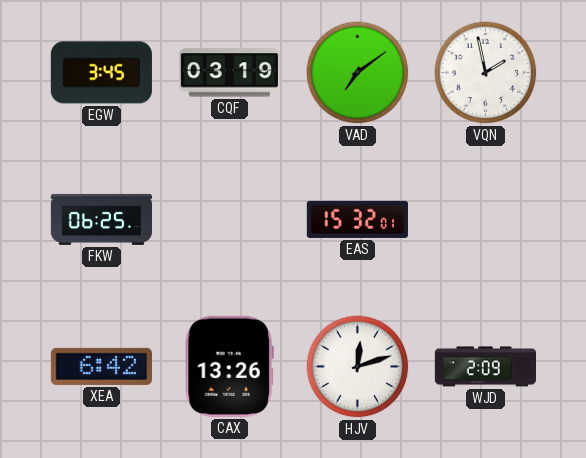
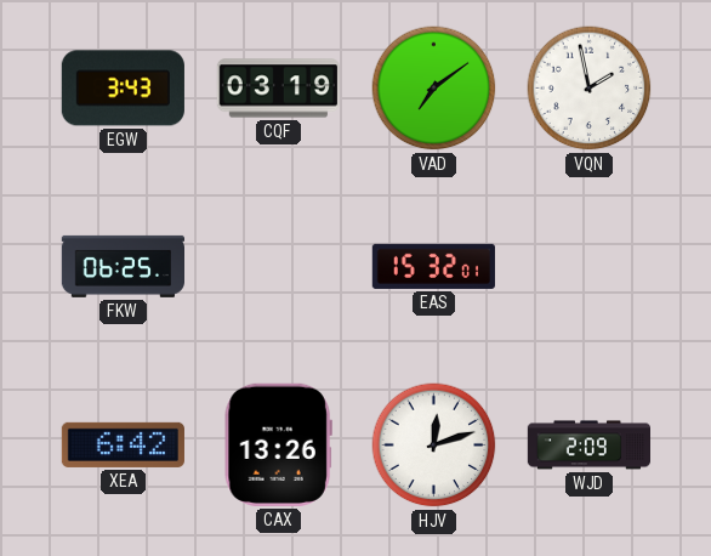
EGW: 3:45 -> 3:43
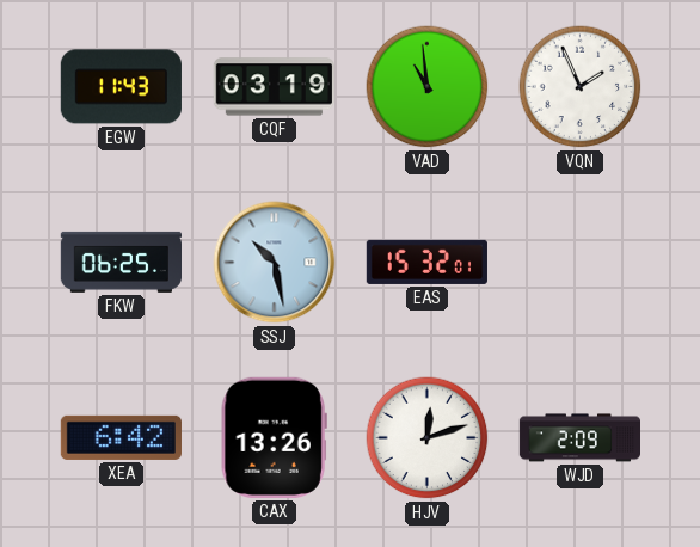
EGW: 3:43 -> 11:43
VAD: 7:09 -> 10:59
VQN: 1:58 -> 1:56
SSJ: none -> 10:28
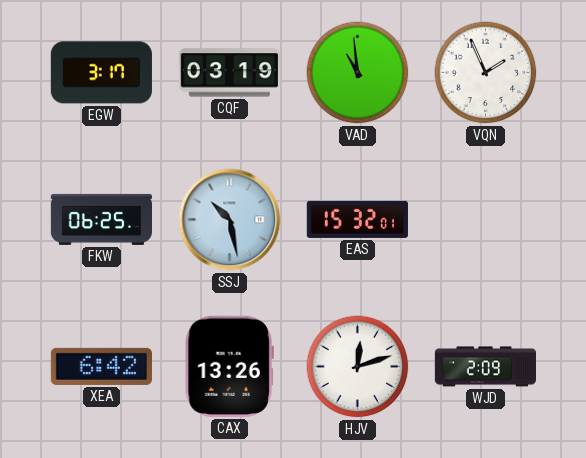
EGW: 11:43 -> 3:17
